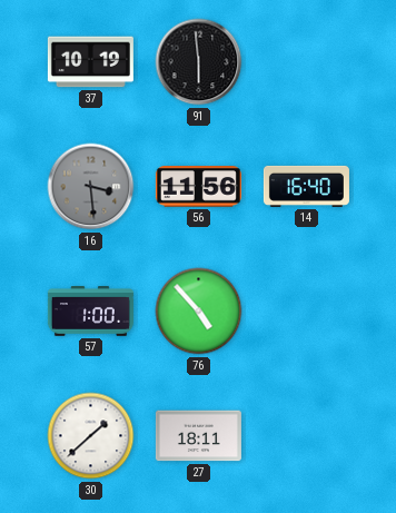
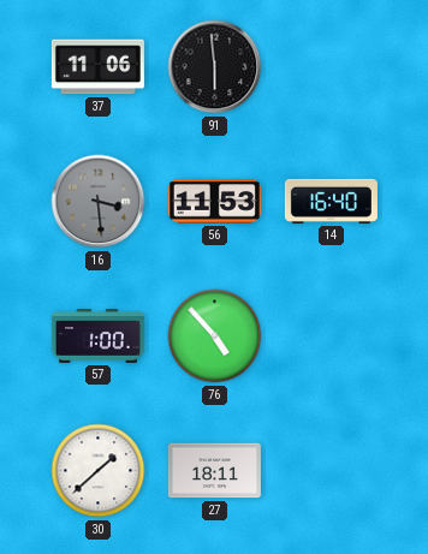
37: 10:19 -> 11:06
56: 11:56 -> 11:53
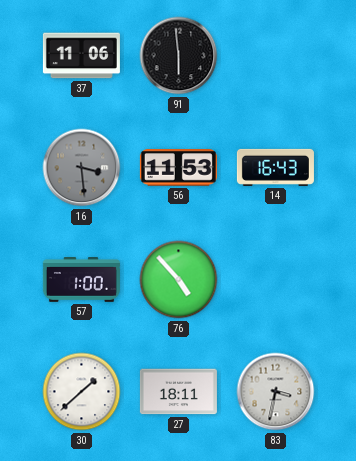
14: 16:40 -> 16:43
83: none -> 3:32
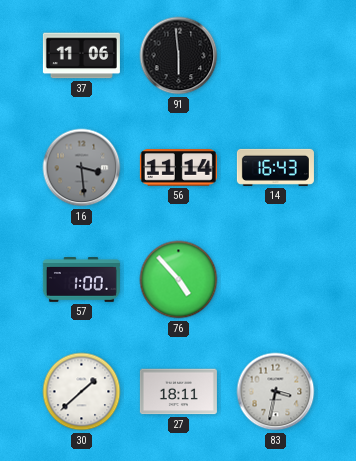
56: 11:53 -> 11:14
